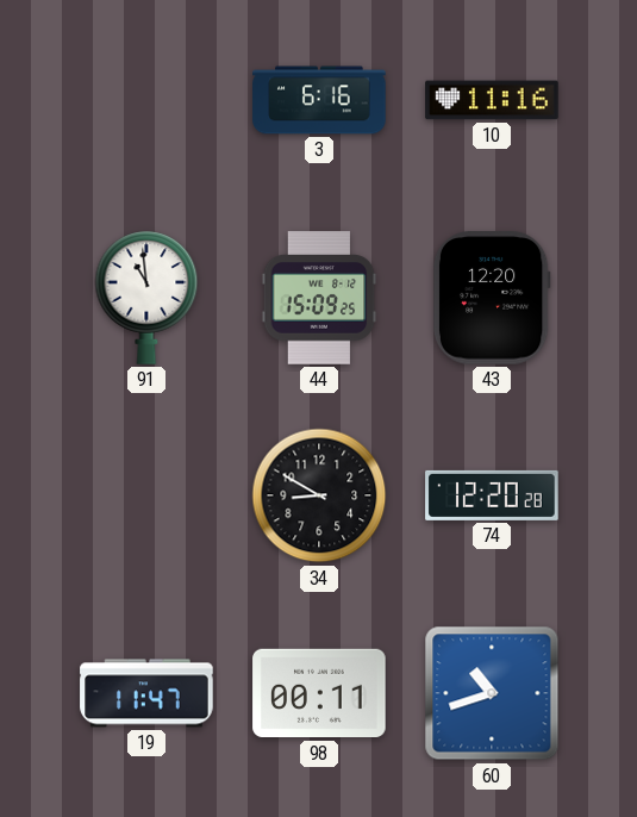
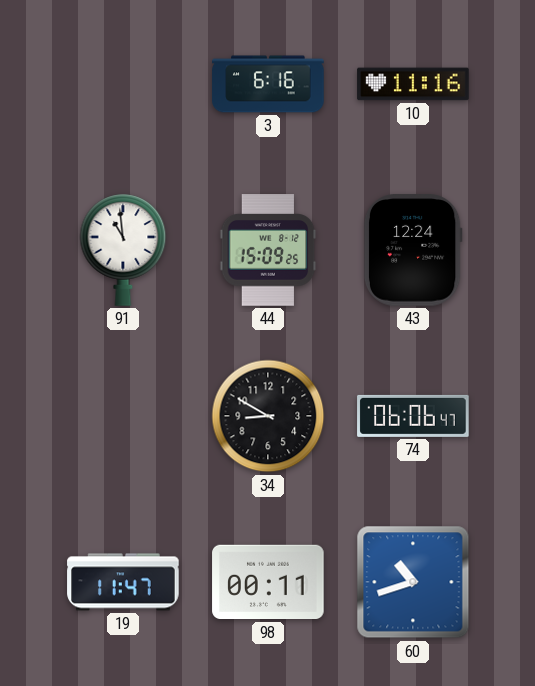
43: 12:20 -> 12:24
74: 12:20 -> 06:06
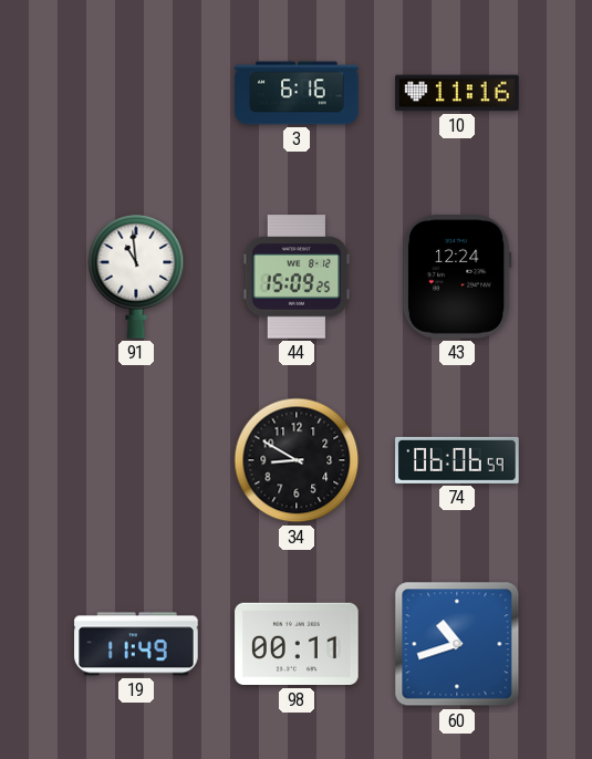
74: 06:06:47 -> 06:06:59
19: 11:47 -> 11:49
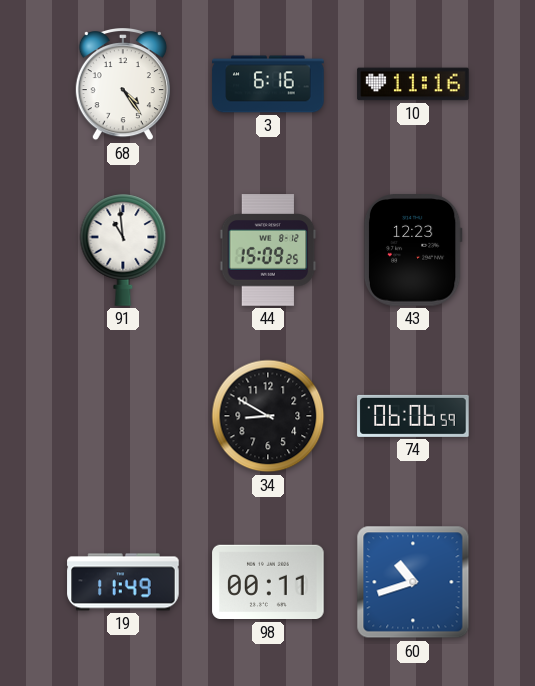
68: none -> 4:24
43: 12:24 -> 12:23
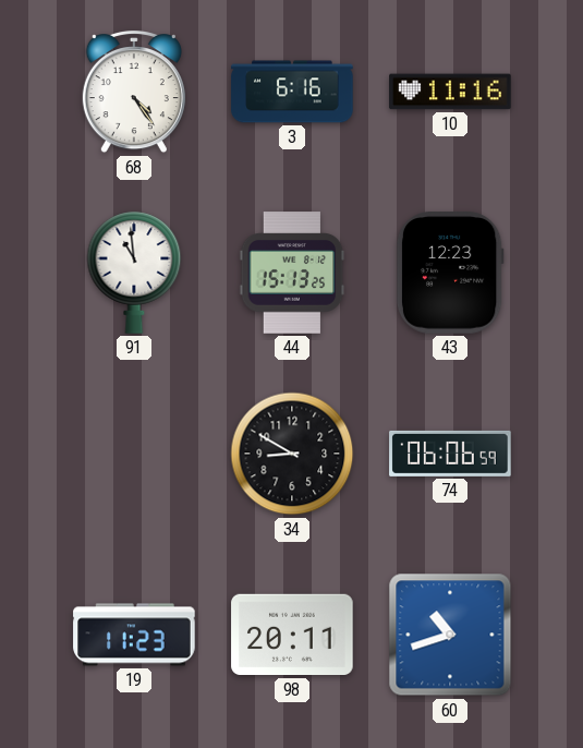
44: 15:09 -> 15:13
19: 11:49 -> 11:23
98: 00:11 -> 20:11
